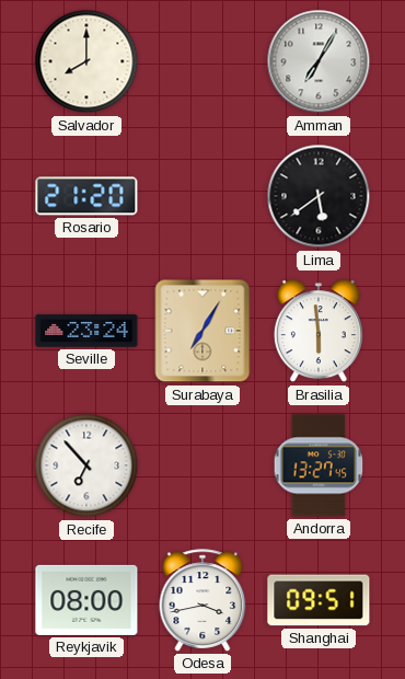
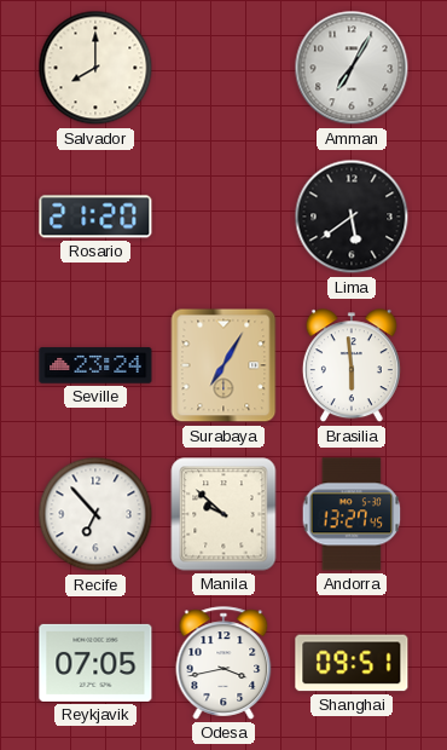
Manila: none -> 9:52
Reykjavik: 08:00 -> 07:05
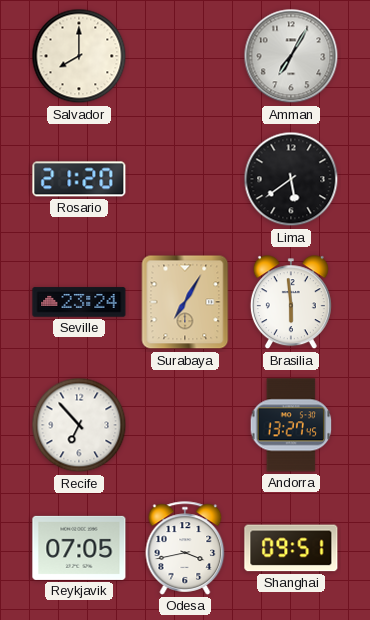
Manila: 9:52 -> none
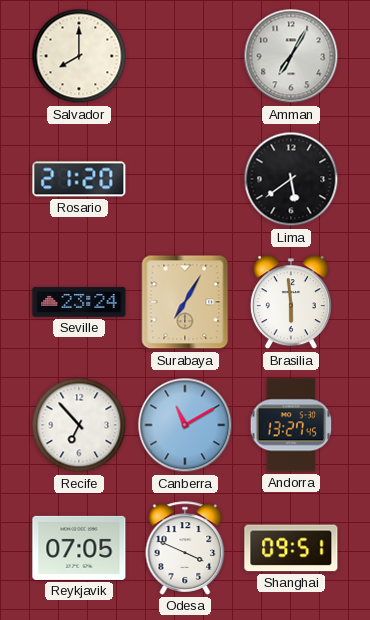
Canberra: none -> 11:10
Odesa: 3:43 -> 3:49
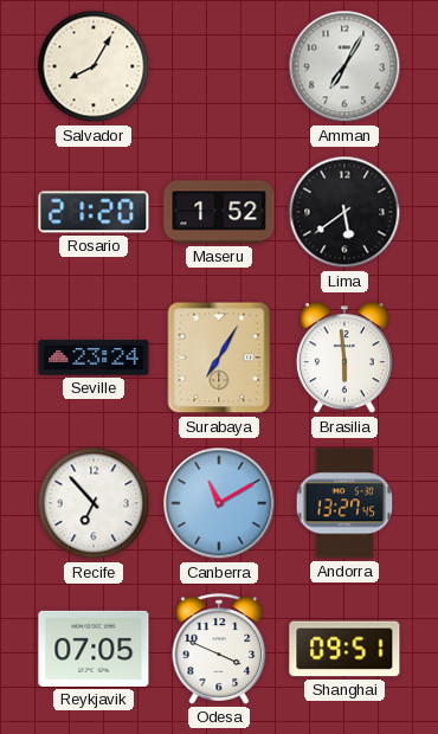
Salvador: 8:00 -> 8:05
Maseru: none -> 1:52
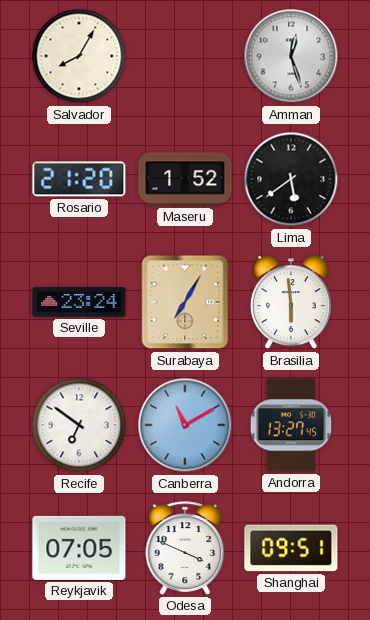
Amman: 7:05 -> 12:27
Recife: 6:53 -> 6:51
